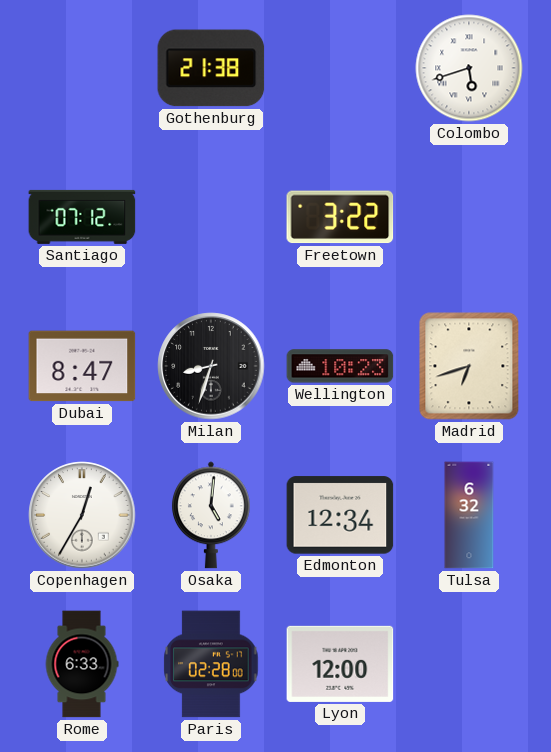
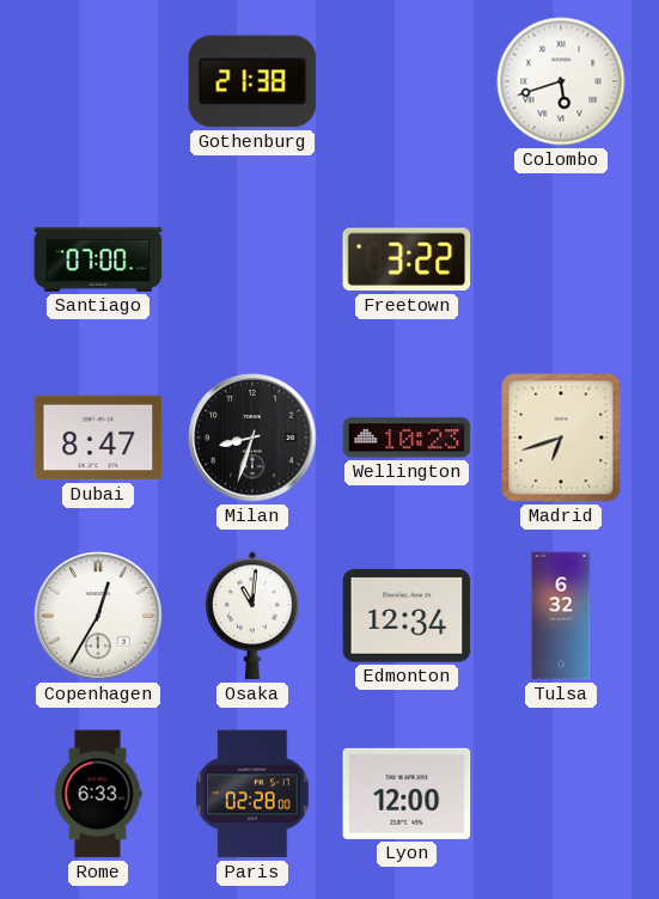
Santiago: 07:12 -> 07:00
Osaka: 5:01 -> 11:01
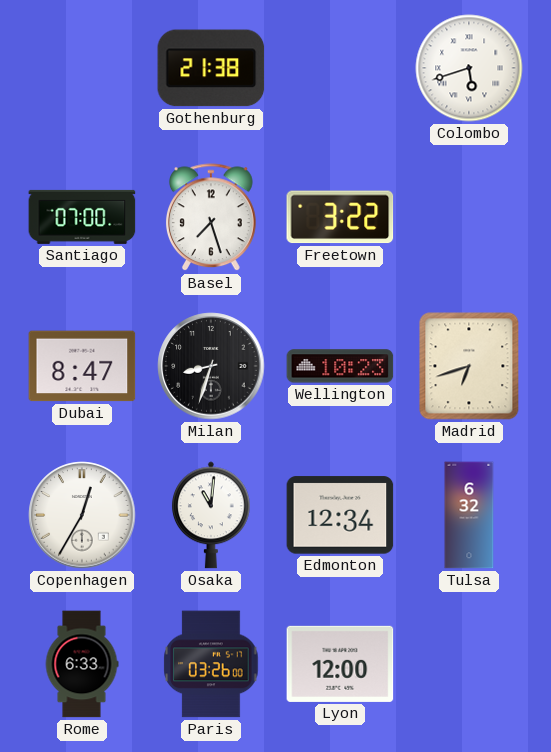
Basel: none -> 7:27
Paris: 02:28 -> 03:26
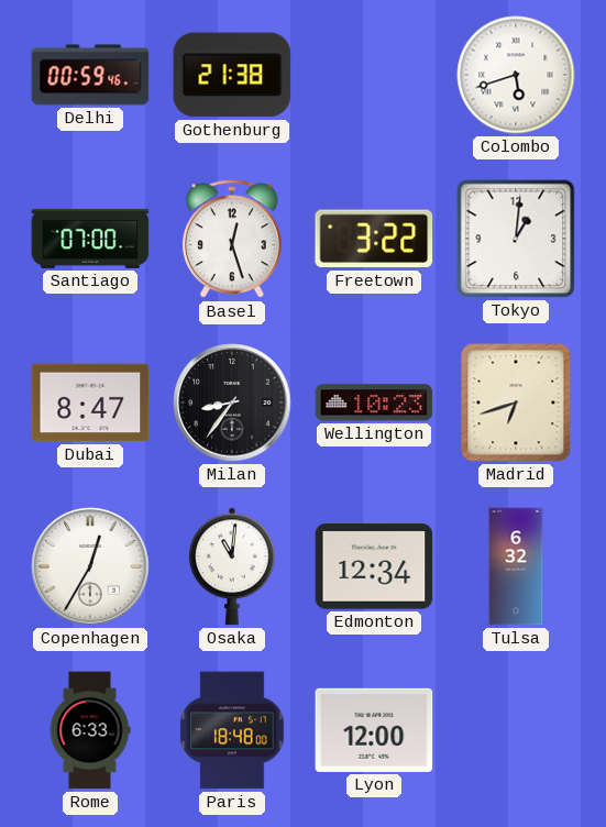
Delhi: none -> 00:59
Basel: 7:27 -> 12:27
Tokyo: none -> 1:01
Milan: 8:33 -> 8:36
Paris: 03:26 -> 18:48
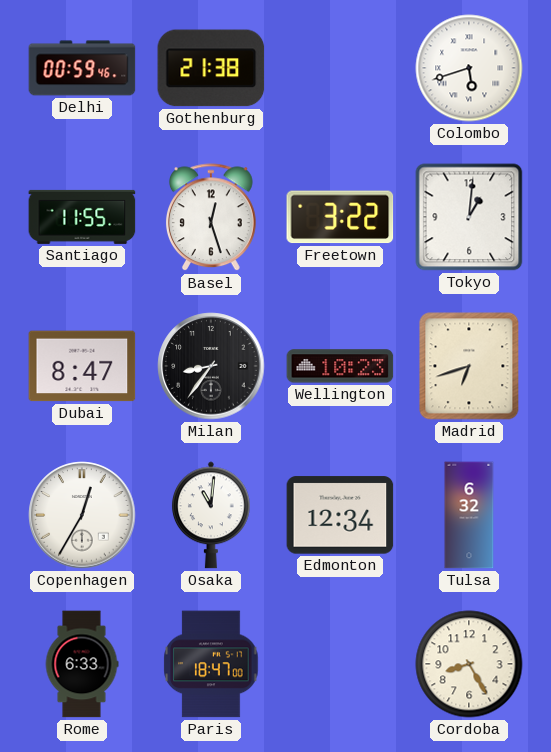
Santiago: 07:00 -> 11:55
Paris: 18:48 -> 18:47
Lyon: 12:00 -> none
Cordoba: none -> 8:25
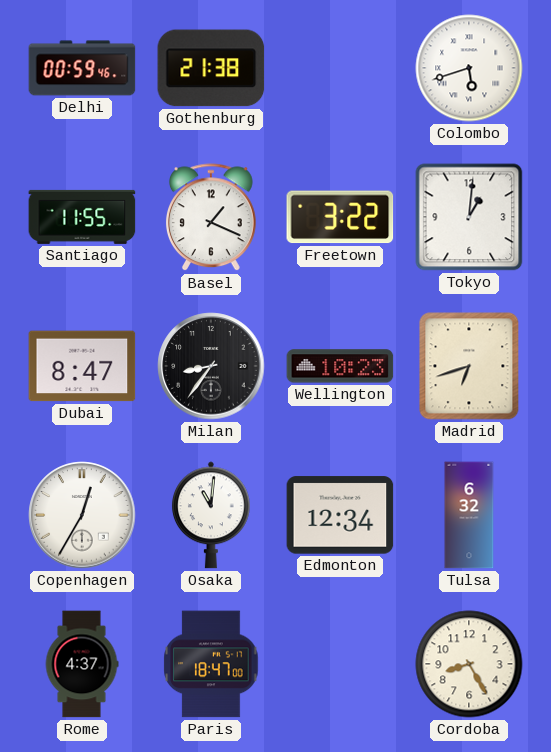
Basel: 12:27 -> 1:19
Rome: 6:33 -> 4:37
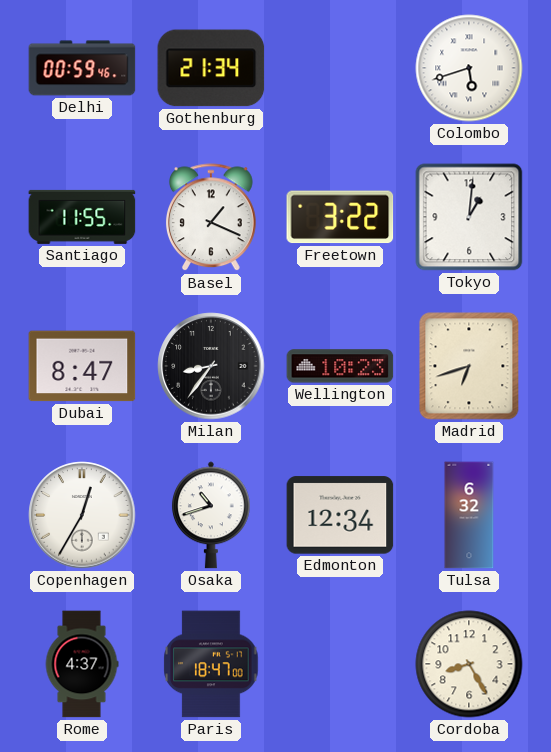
Gothenburg: 21:38 -> 21:34
Osaka: 11:01 -> 10:42
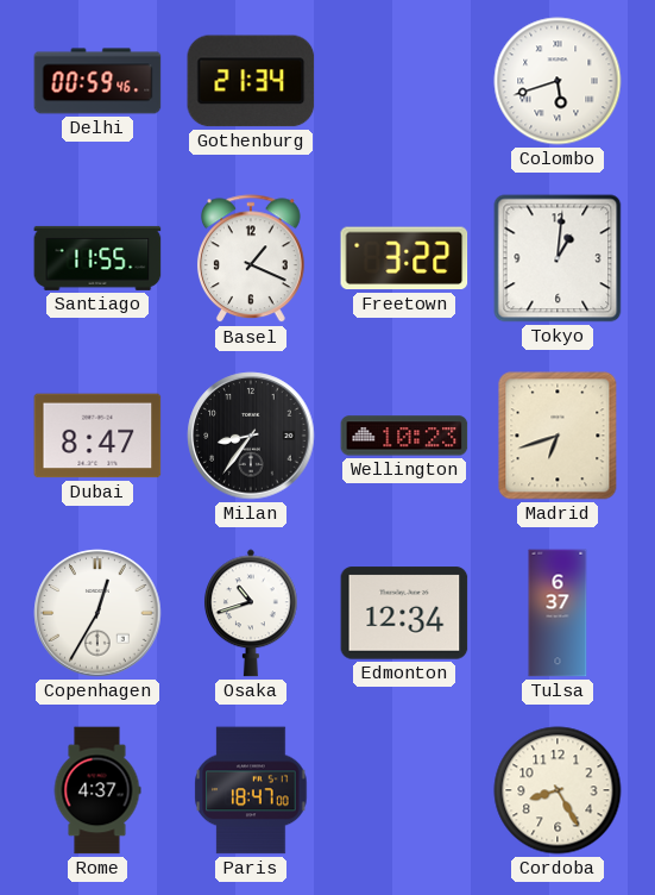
Tulsa: 6:32 -> 6:37
